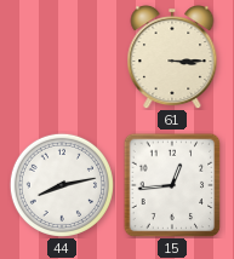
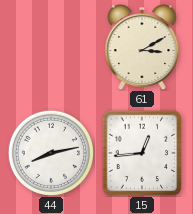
61: 3:15 -> 3:10
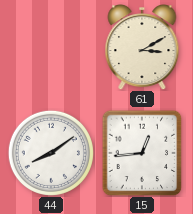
44: 8:13 -> 8:09
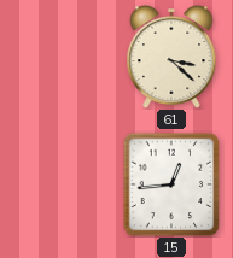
61: 3:10 -> 3:22
44: 8:09 -> none
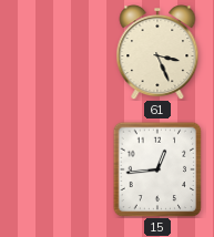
61: 3:22 -> 3:26
